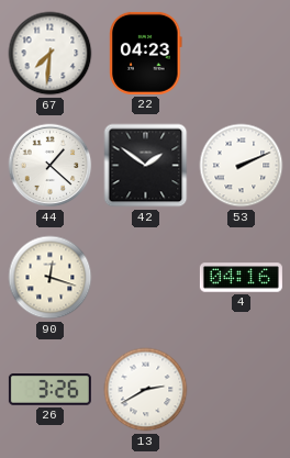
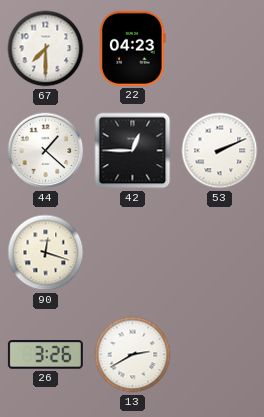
67: 7:31 -> 7:30
42: 1:51 -> 12:45
4: 04:16 -> none
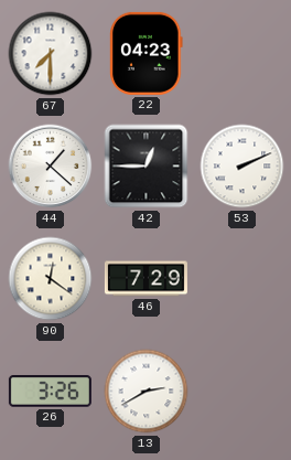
90: 12:18 -> 12:21
46: none -> 7:29
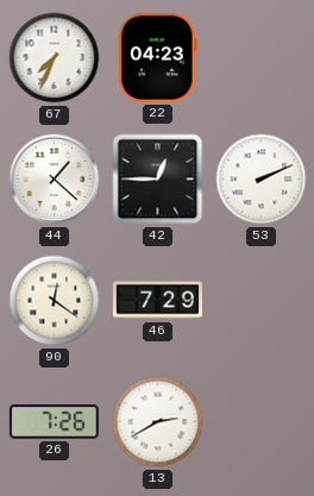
67: 7:30 -> 7:34
26: 3:26 -> 7:26
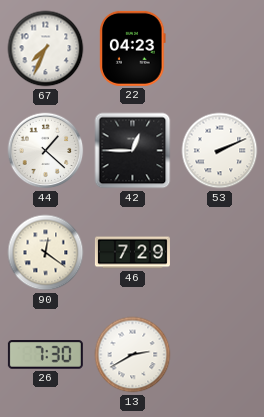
26: 7:26 -> 7:30
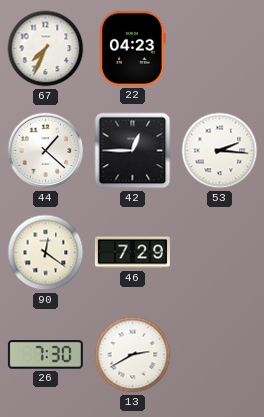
53: 2:11 -> 2:16
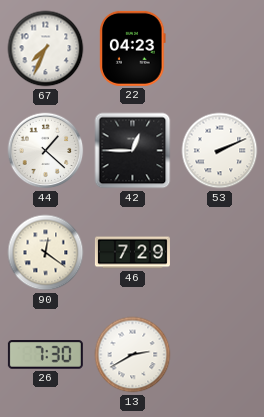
53: 2:16 -> 2:11
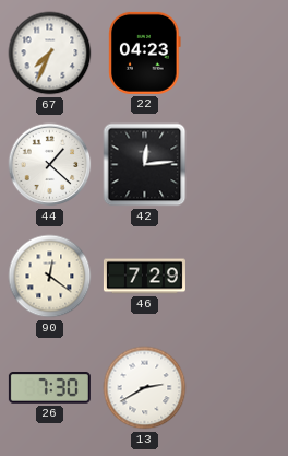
42: 12:45 -> 12:14
53: 2:11 -> none
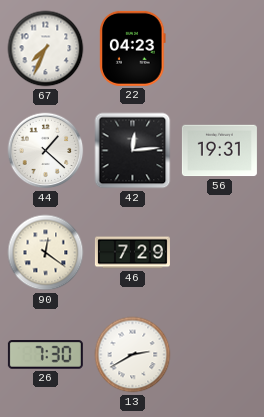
56: none -> 19:31
